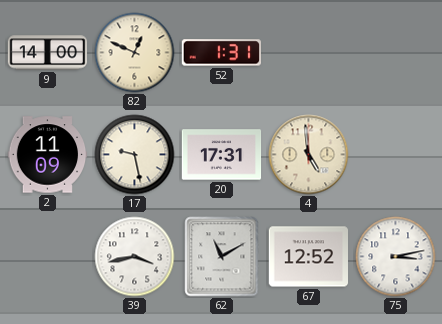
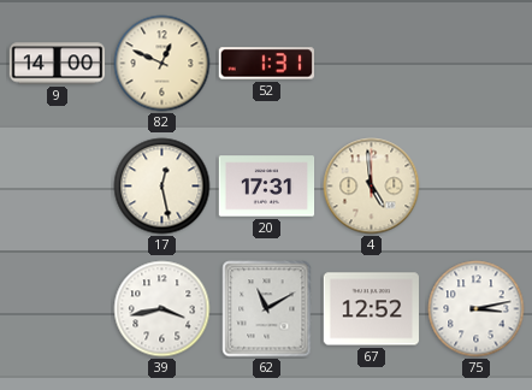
2: 11:09 -> none
17: 9:28 -> 12:28
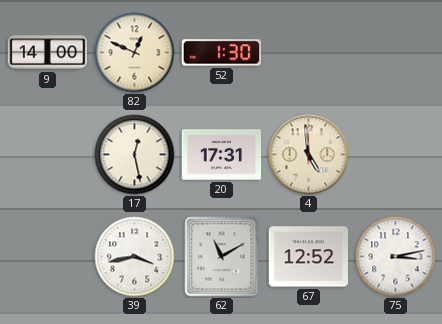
52: 1:31 -> 1:30
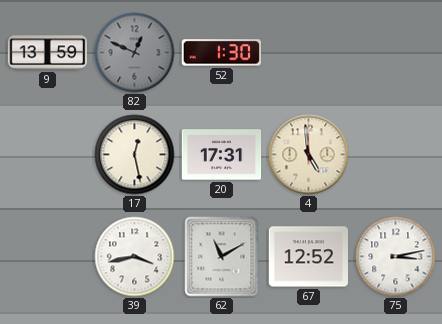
9: 14:00 -> 13:59
82 dial: cream -> grey
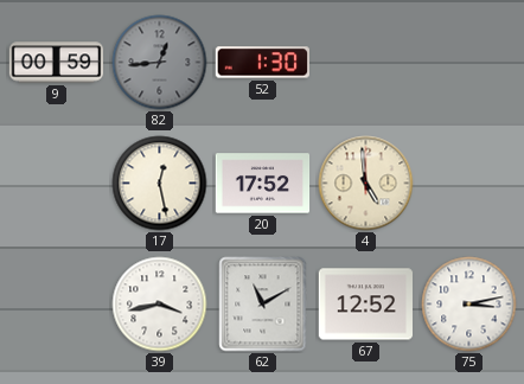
9: 13:59 -> 00:59
82: 12:49 -> 12:44
20: 17:31 -> 17:52
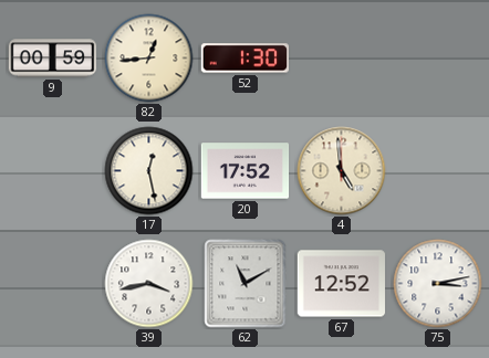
82 dial: grey -> cream
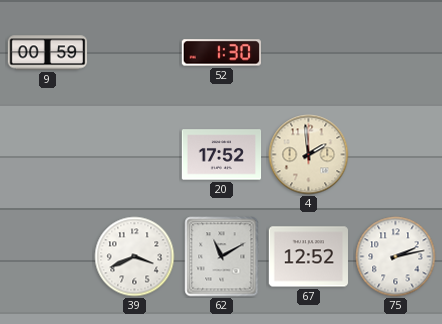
82: 12:44 -> none
17: 12:28 -> none
4: 4:59 -> 1:59
39: 3:43 -> 3:41
75: 3:13 -> 2:13
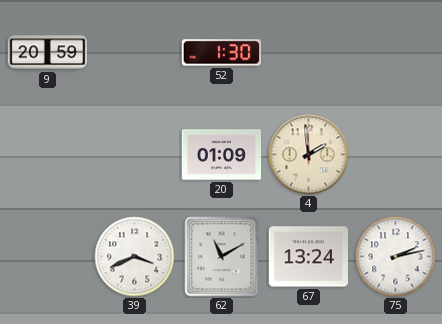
9: 00:59 -> 20:59
20: 17:52 -> 01:09
67: 12:52 -> 13:24
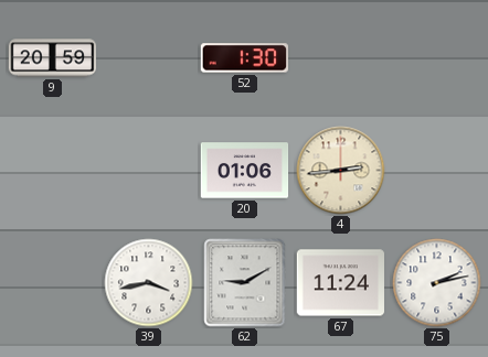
20: 01:09 -> 01:06
4: 1:59 -> 2:44
39: 3:41 -> 3:43
62: 11:10 -> 9:10
67: 13:24 -> 11:24
